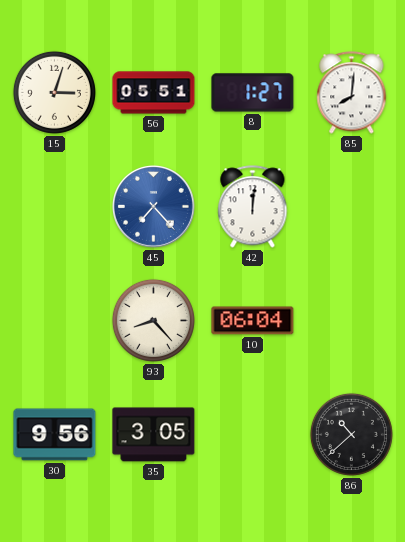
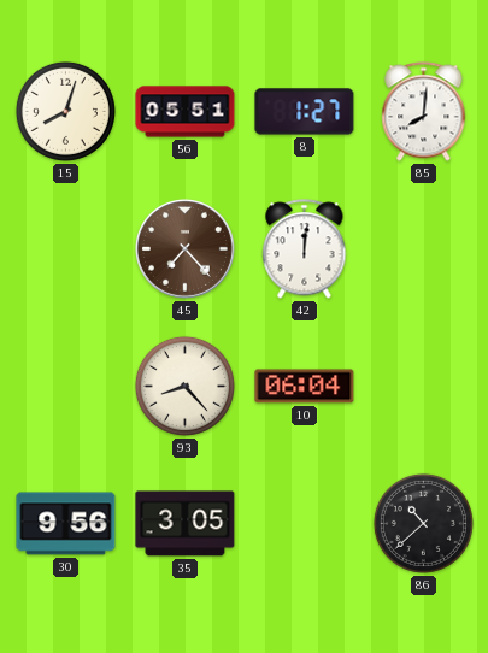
15: 3:03 -> 8:03
45 dial: blue -> brown
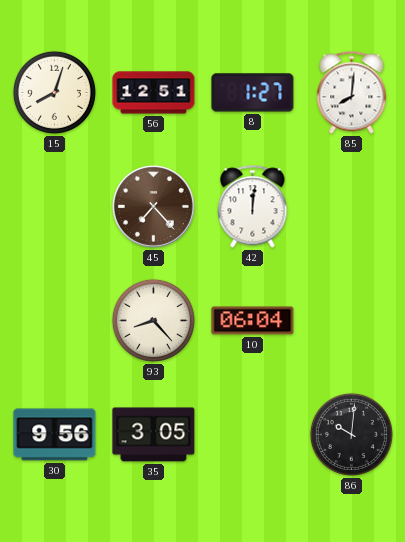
56: 05:51 -> 12:51
86: 10:38 -> 10:01
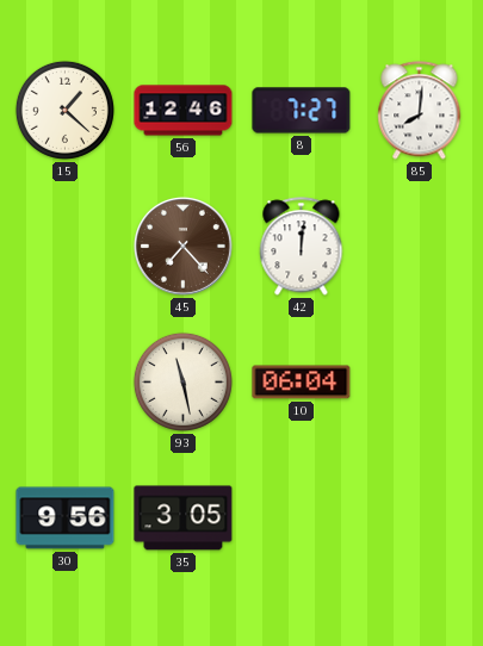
15: 8:03 -> 1:22
56: 12:51 -> 12:46
8: 1:27 -> 7:27
93: 8:23 -> 11:28
86: 10:01 -> none
